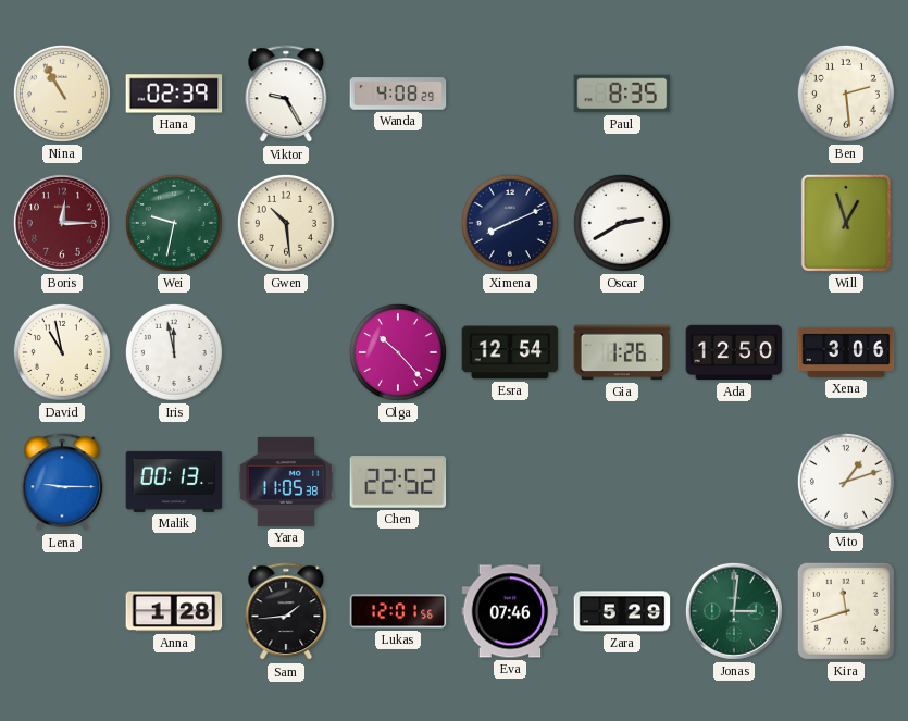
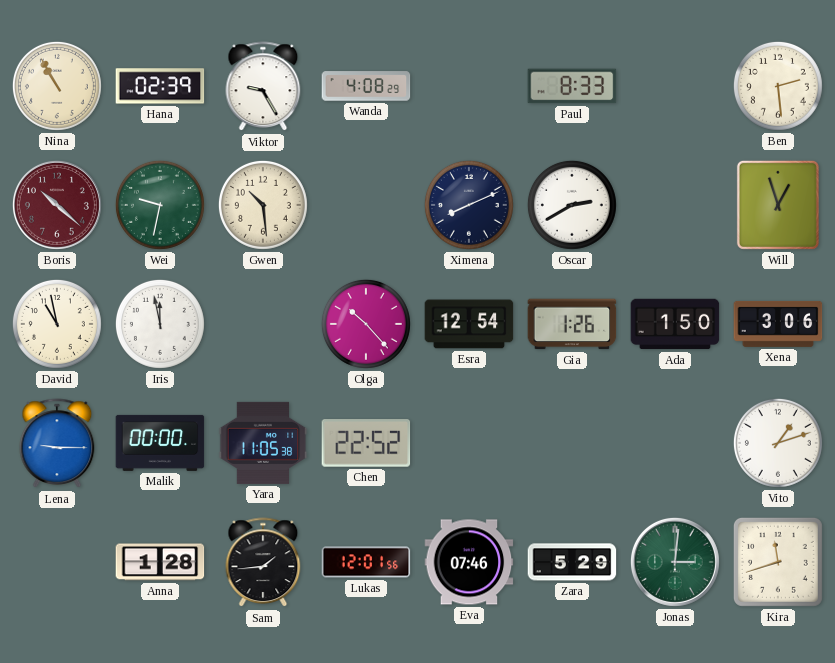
Paul: 8:35 -> 8:33
Boris: 12:15 -> 10:22
Ada: 12:50 -> 1:50
Malik: 00:13 -> 00:00
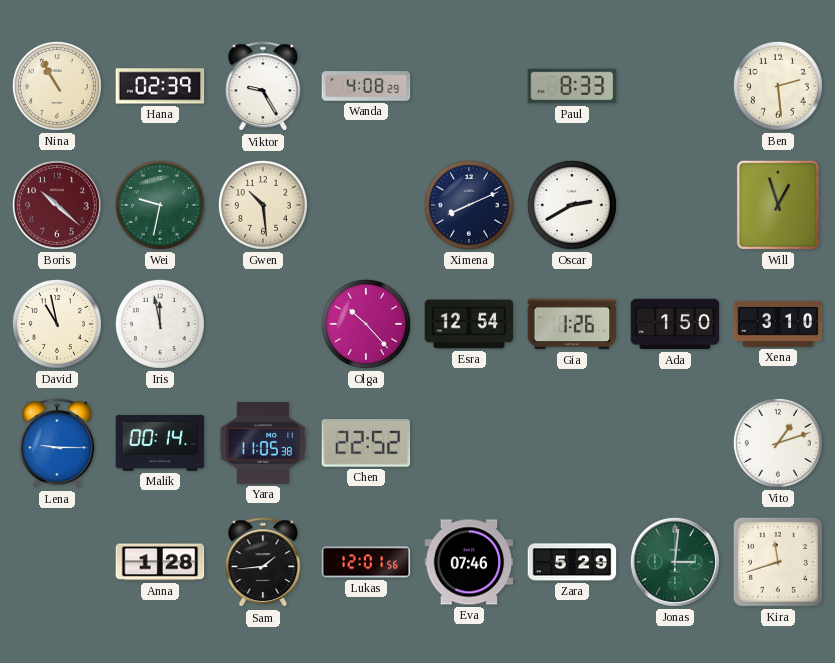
Xena: 3:06 -> 3:10
Malik: 00:00 -> 00:14
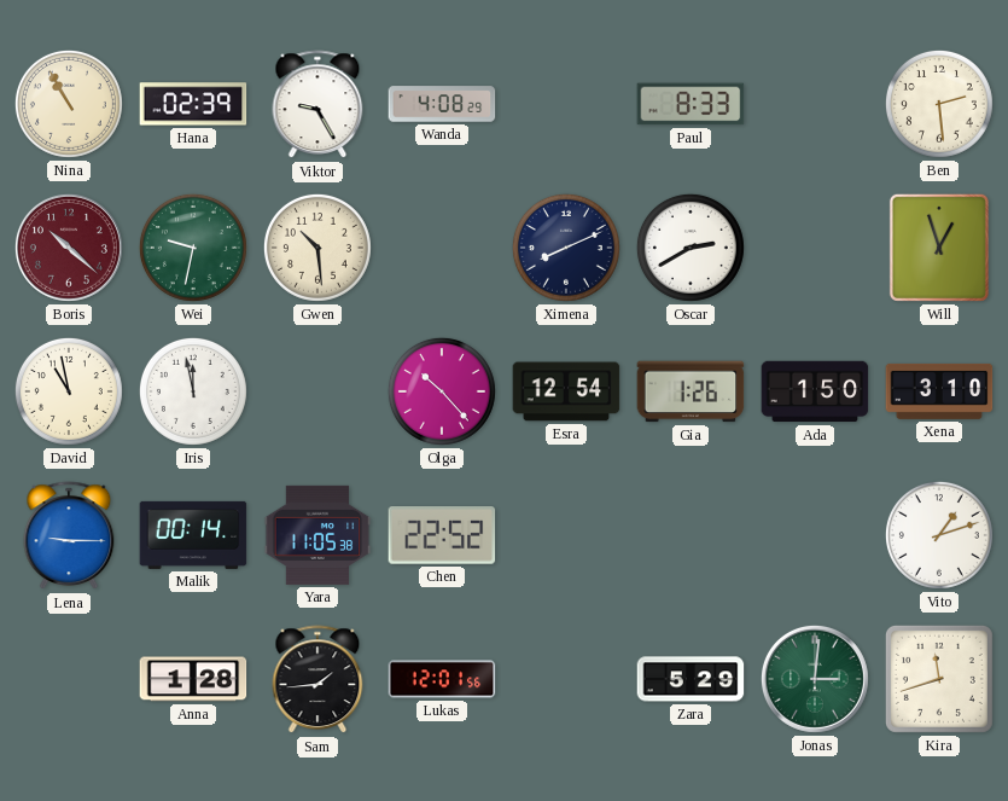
Eva: 07:46 -> none
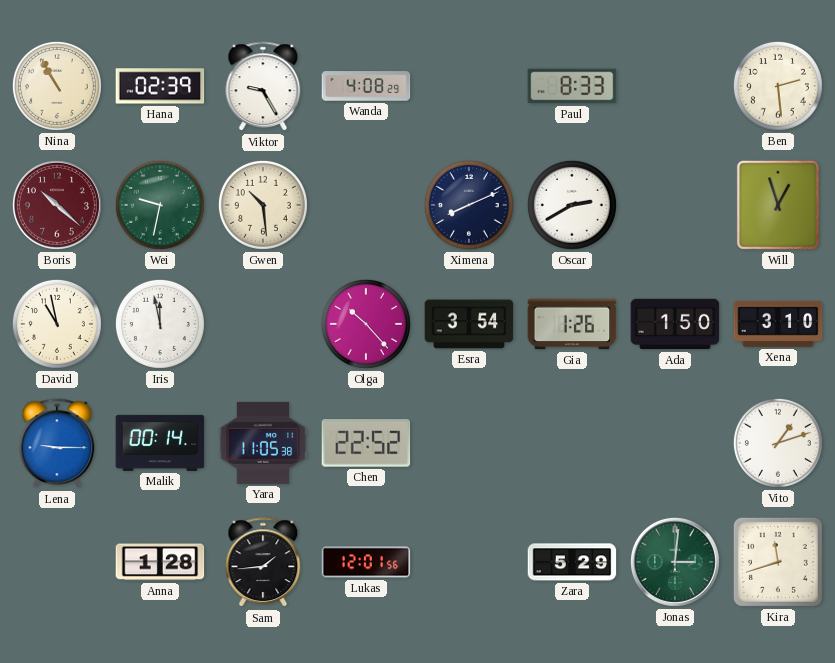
Esra: 12:54 -> 3:54
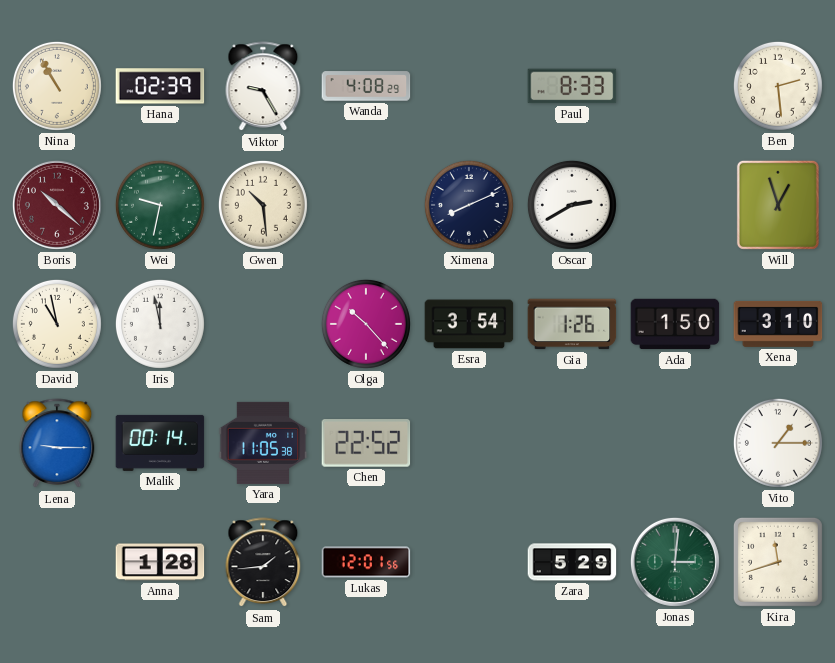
Vito: 1:12 -> 1:15
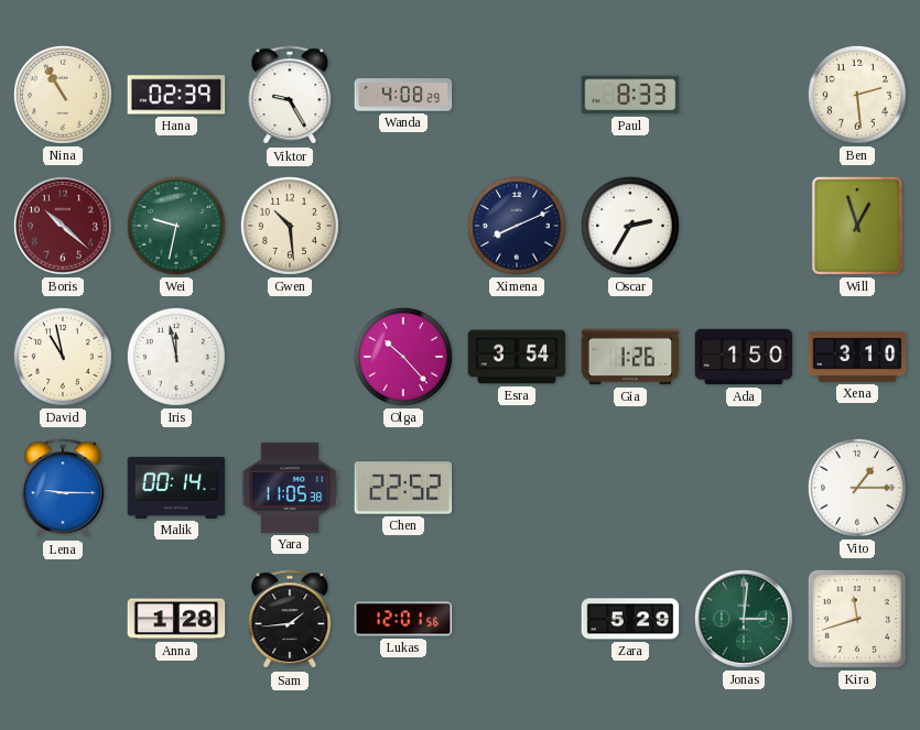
Oscar: 2:40 -> 2:35
